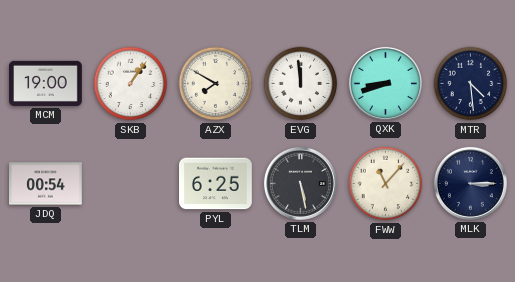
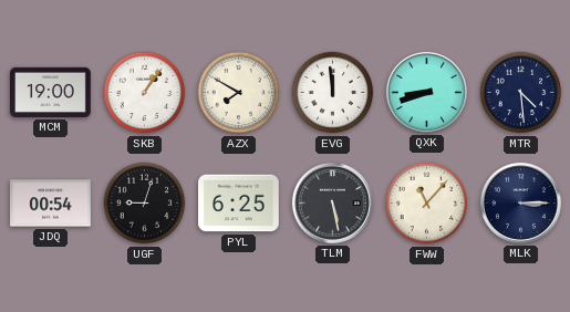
UGF: none -> 9:03
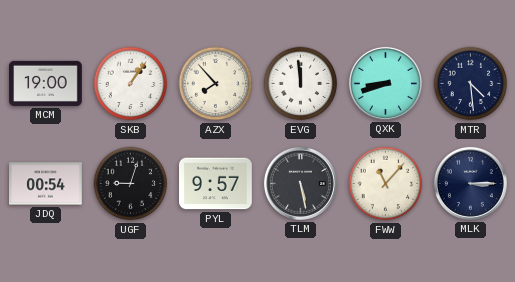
AZX: 7:50 -> 7:53
PYL: 6:25 -> 9:57
